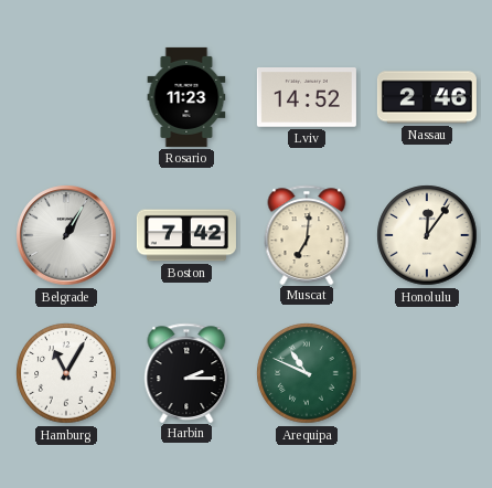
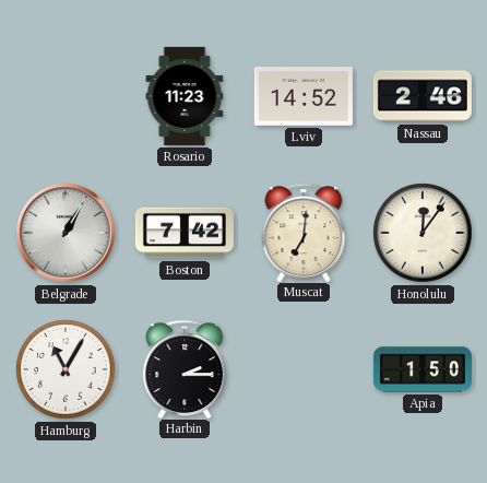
Arequipa: 10:49 -> none
Apia: none -> 1:50
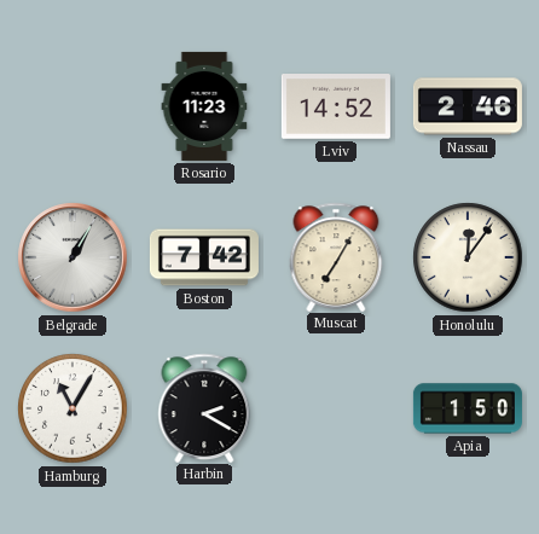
Muscat: 7:01 -> 7:05
Harbin: 2:15 -> 2:20
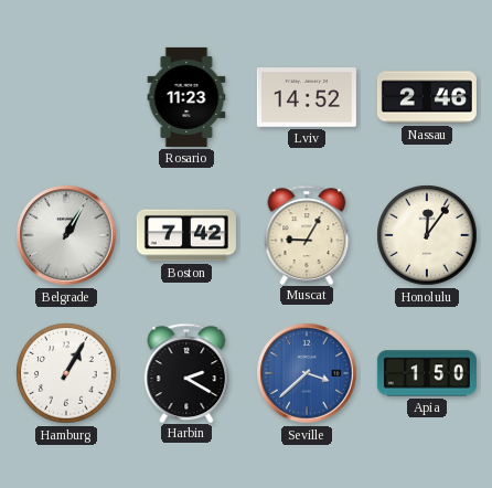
Muscat: 7:05 -> 9:05
Hamburg: 11:05 -> 1:05
Seville: none -> 3:38
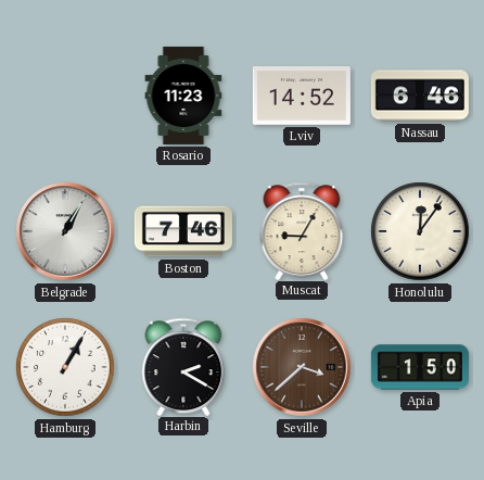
Nassau: 2:46 -> 6:46
Boston: 7:42 -> 7:46
Seville dial: blue -> brown
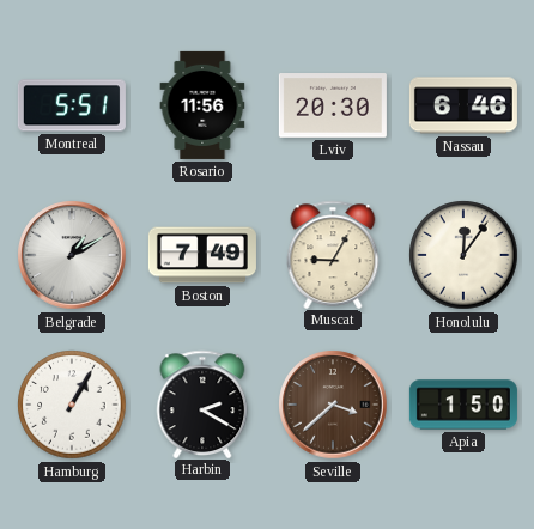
Montreal: none -> 5:51
Rosario: 11:23 -> 11:56
Lviv: 14:52 -> 20:30
Belgrade: 1:05 -> 1:10
Boston: 7:46 -> 7:49
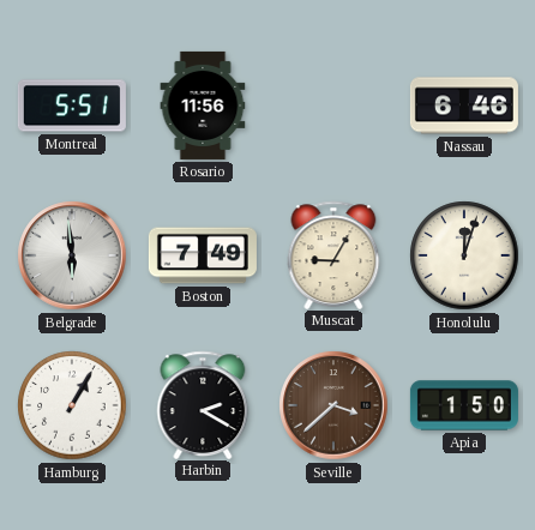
Lviv: 20:30 -> none
Belgrade: 1:10 -> 5:59
Honolulu: 12:06 -> 12:03
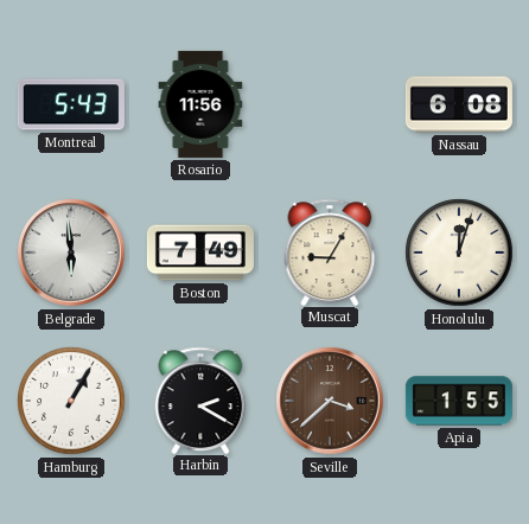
Montreal: 5:51 -> 5:43
Nassau: 6:46 -> 6:08
Apia: 1:50 -> 1:55
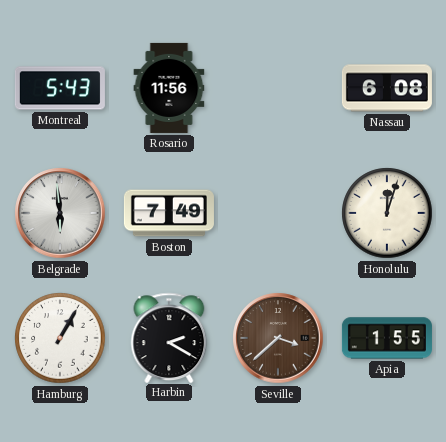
Muscat: 9:05 -> none
